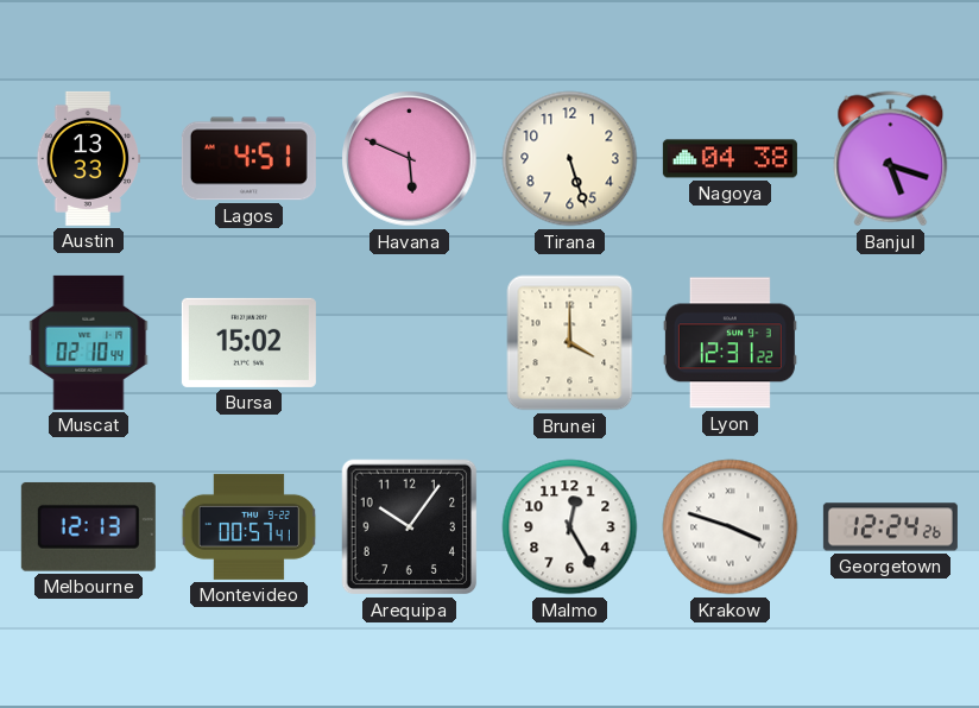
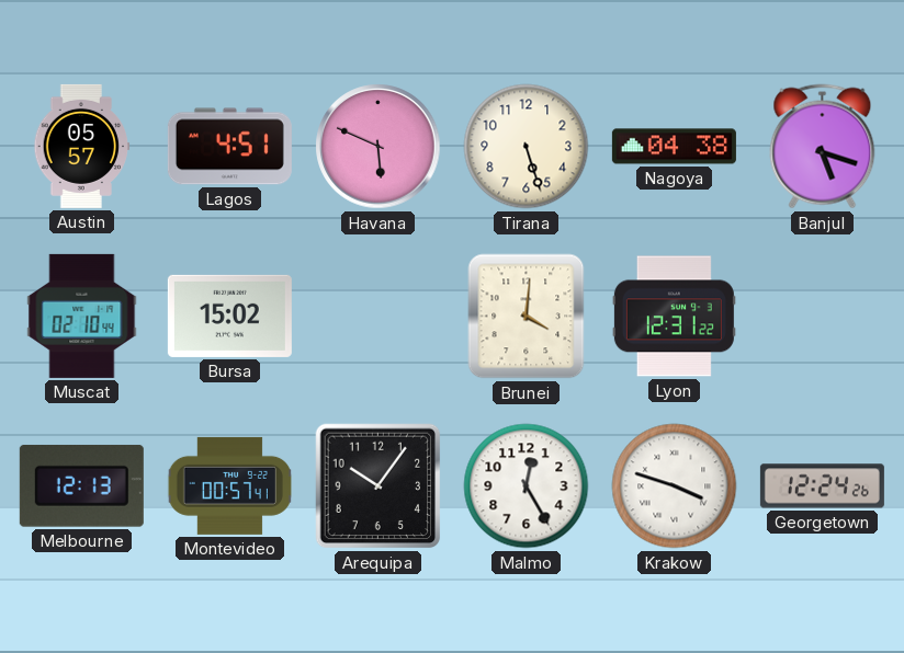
Austin: 13:33 -> 05:57
Brunei: 4:00 -> 4:01
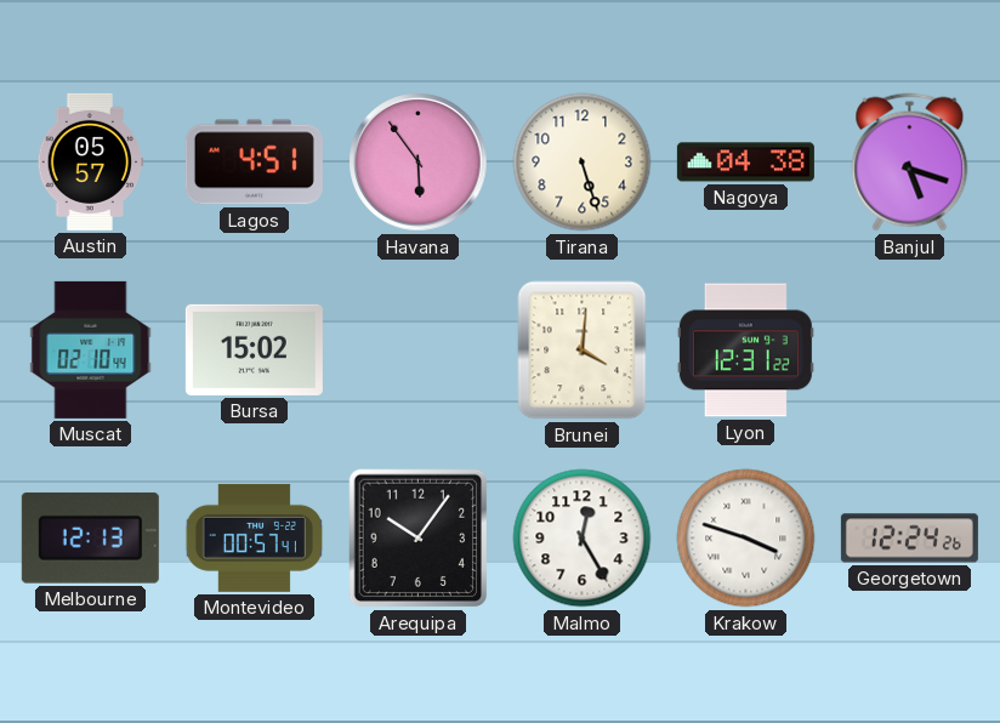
Havana: 5:49 -> 5:54
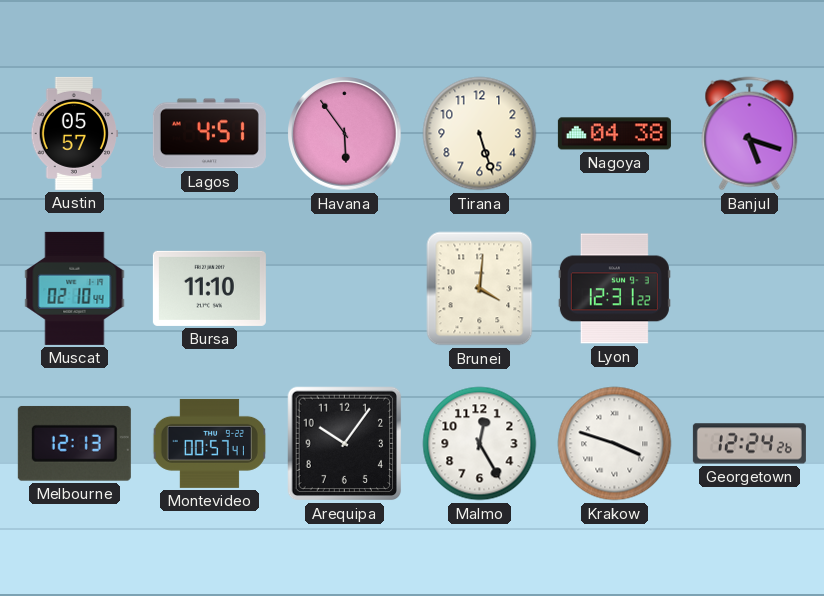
Bursa: 15:02 -> 11:10
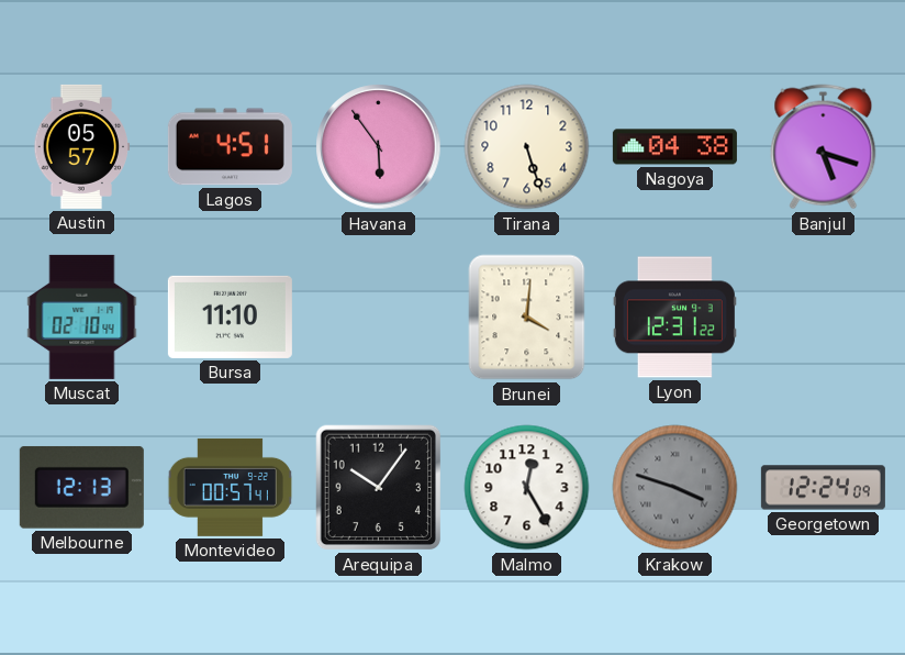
Krakow dial: white -> grey
Georgetown: 12:24:26 -> 12:24:09
